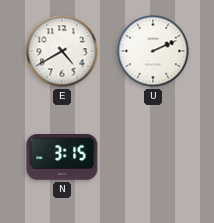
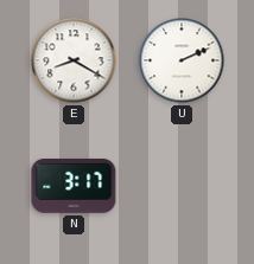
E: 4:40 -> 8:20
N: 3:15 -> 3:17
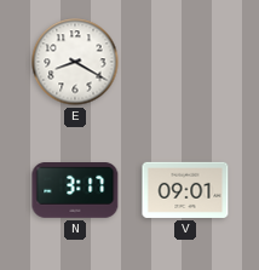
U: 2:11 -> none
V: none -> 09:01
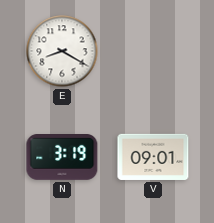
N: 3:17 -> 3:19
